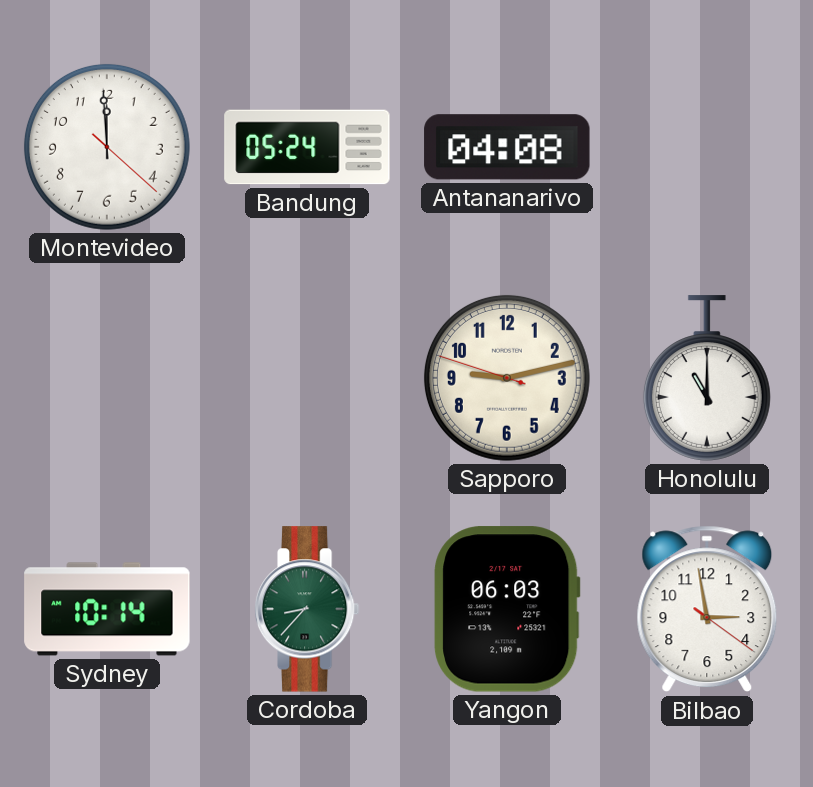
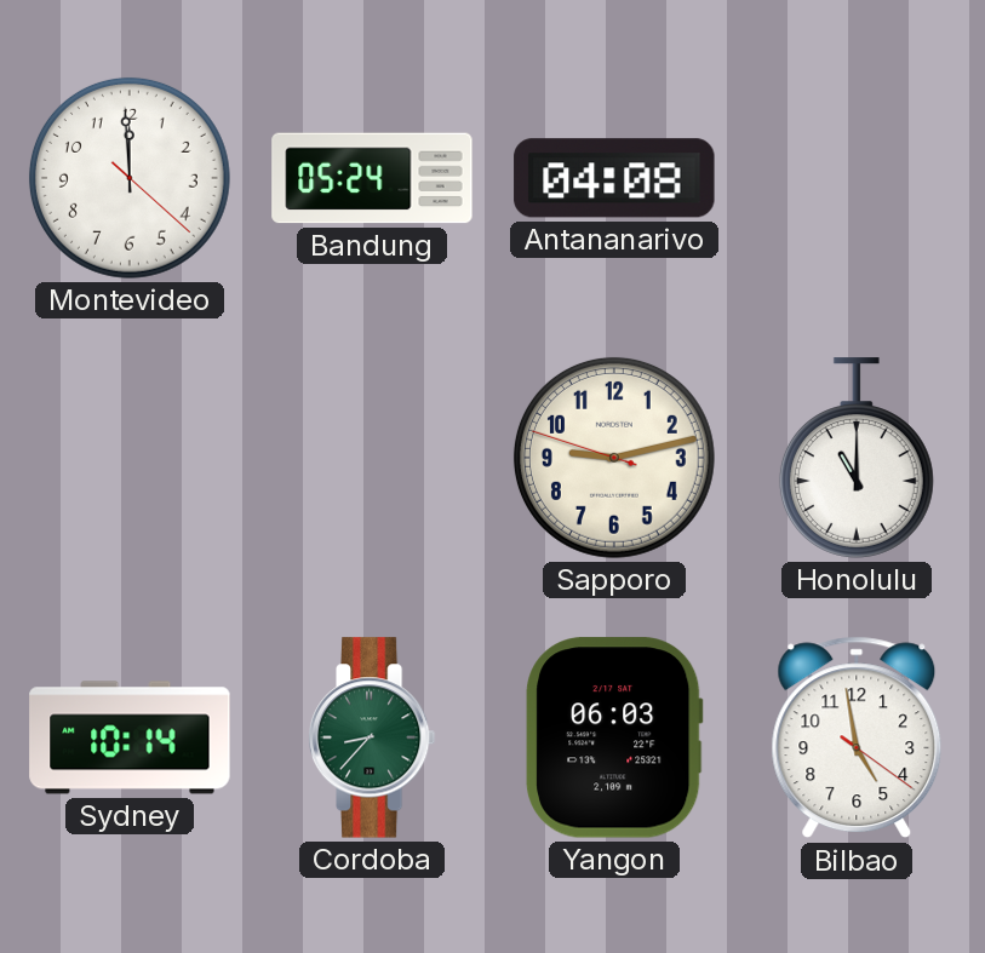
Bilbao: 2:58 -> 4:58
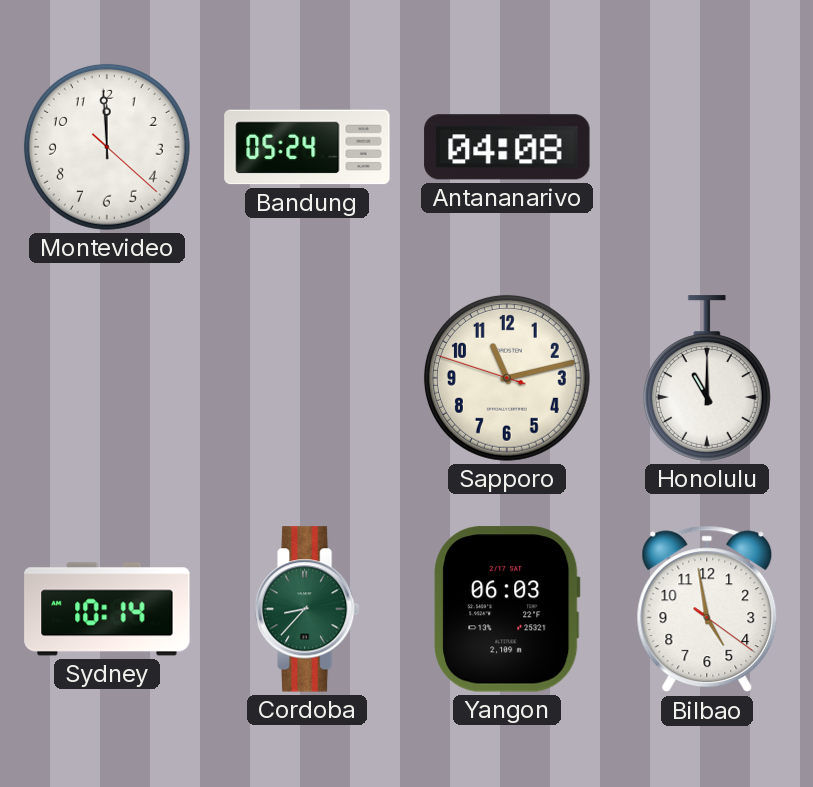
Sapporo: 9:12 -> 11:12
